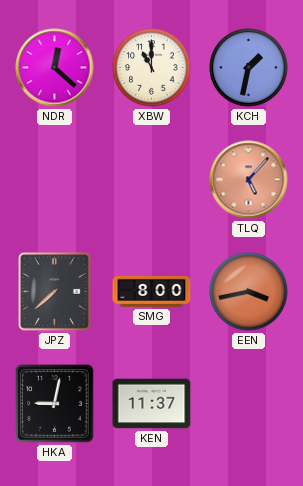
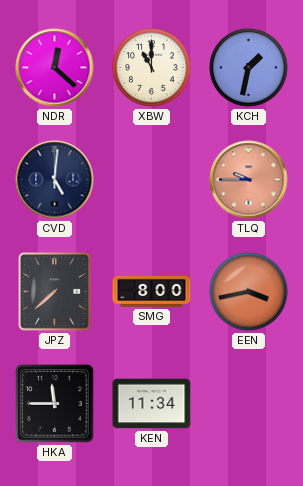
CVD: none -> 5:01
TLQ: 5:07 -> 9:45
HKA: 9:02 -> 11:45
KEN: 11:37 -> 11:34
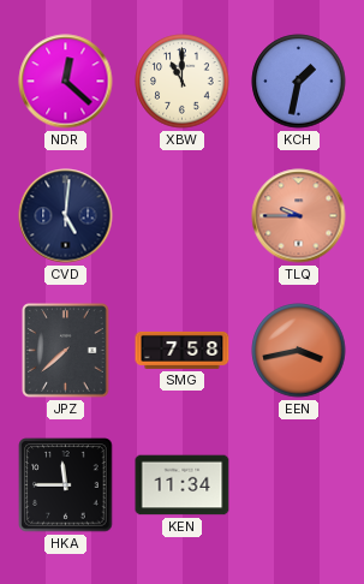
SMG: 8:00 -> 7:58
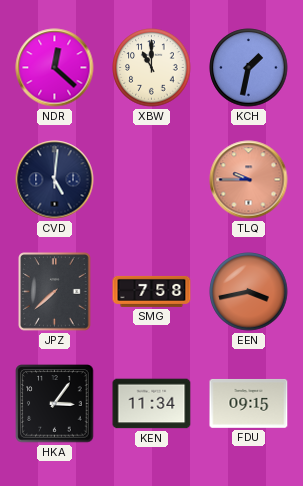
HKA: 11:45 -> 3:06
FDU: none -> 09:15
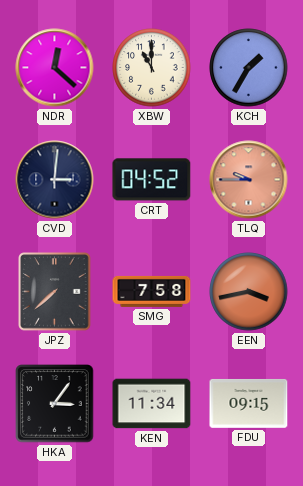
KCH: 1:32 -> 1:35
CVD: 5:01 -> 3:01
CRT: none -> 04:52
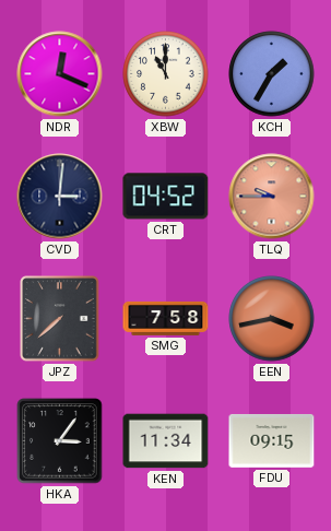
NDR: 12:22 -> 12:19
